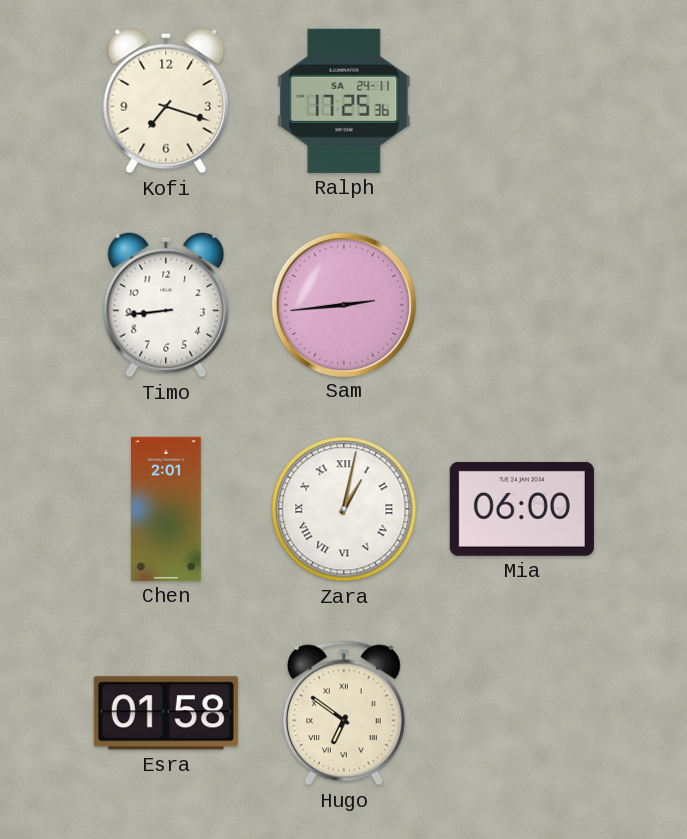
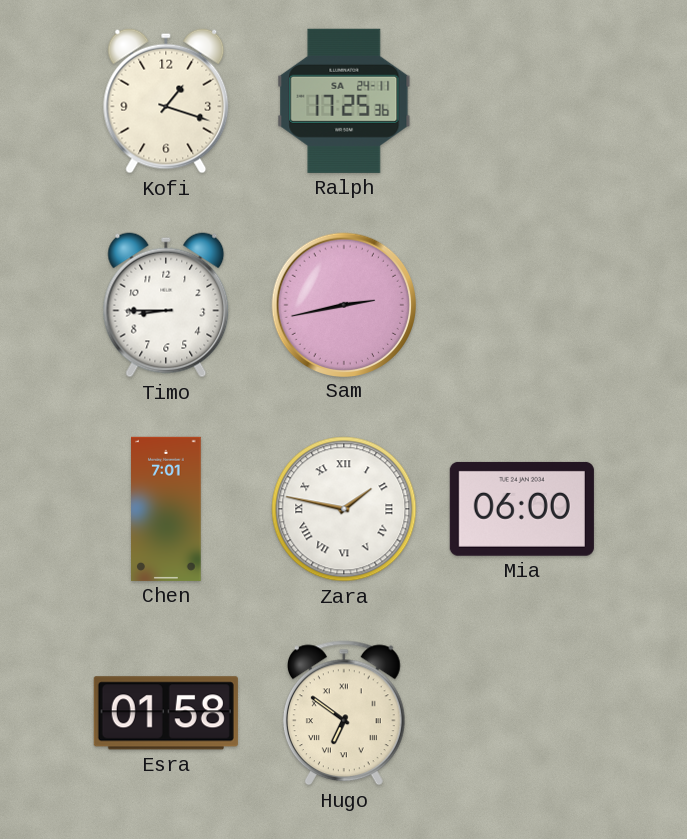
Kofi: 7:18 -> 1:18
Timo: 8:44 -> 8:45
Sam: 2:44 -> 2:43
Chen: 2:01 -> 7:01
Zara: 1:02 -> 1:47
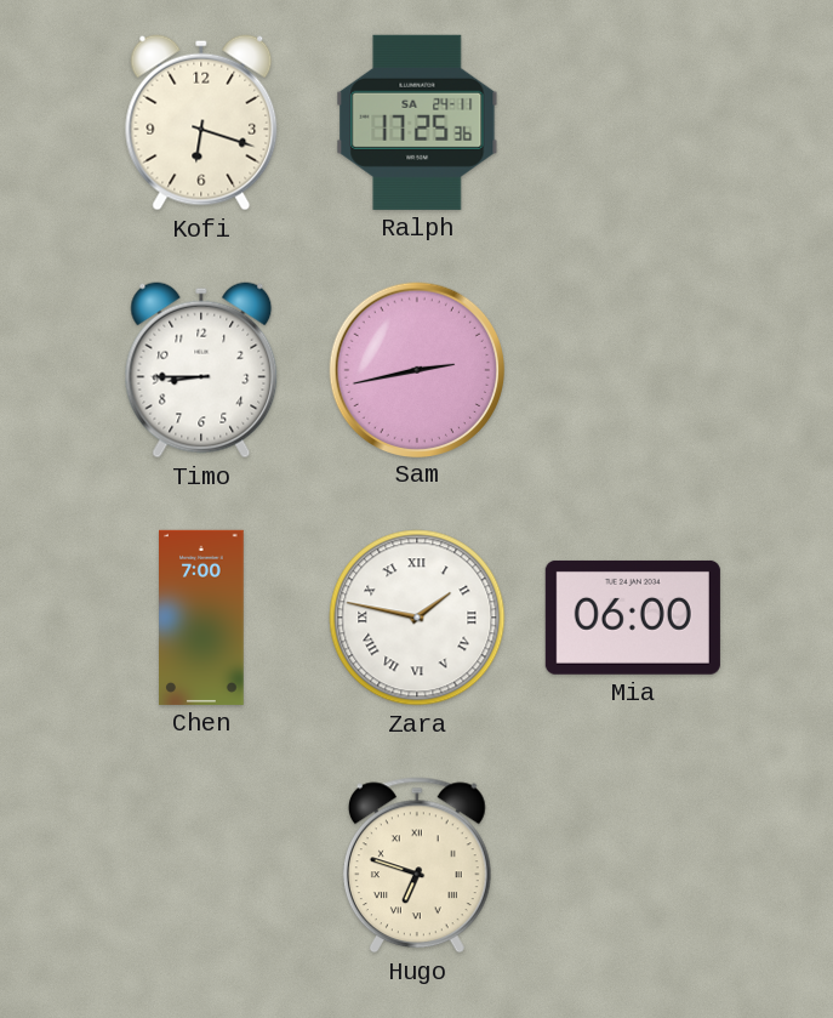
Kofi: 1:18 -> 6:18
Chen: 7:01 -> 7:00
Esra: 01:58 -> none
Hugo: 6:51 -> 6:48
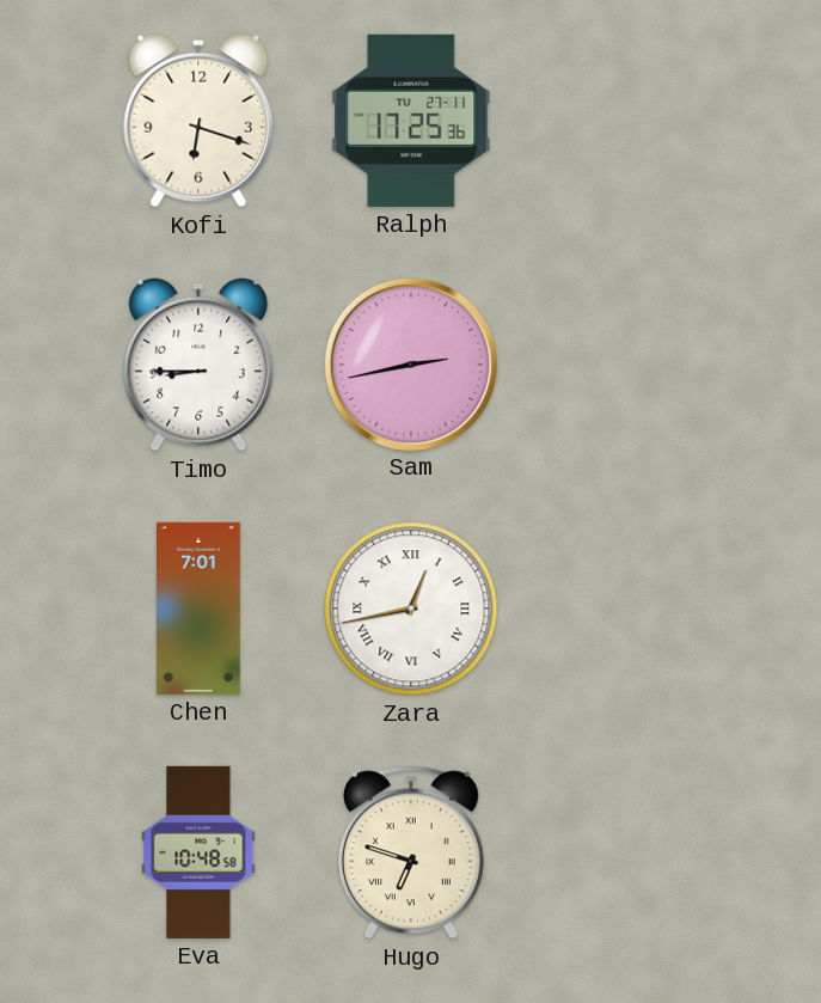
Ralph date: SA 24-11 -> TU 27-11
Chen: 7:00 -> 7:01
Zara: 1:47 -> 12:43
Mia: 06:00 -> none
Eva: none -> 10:48
